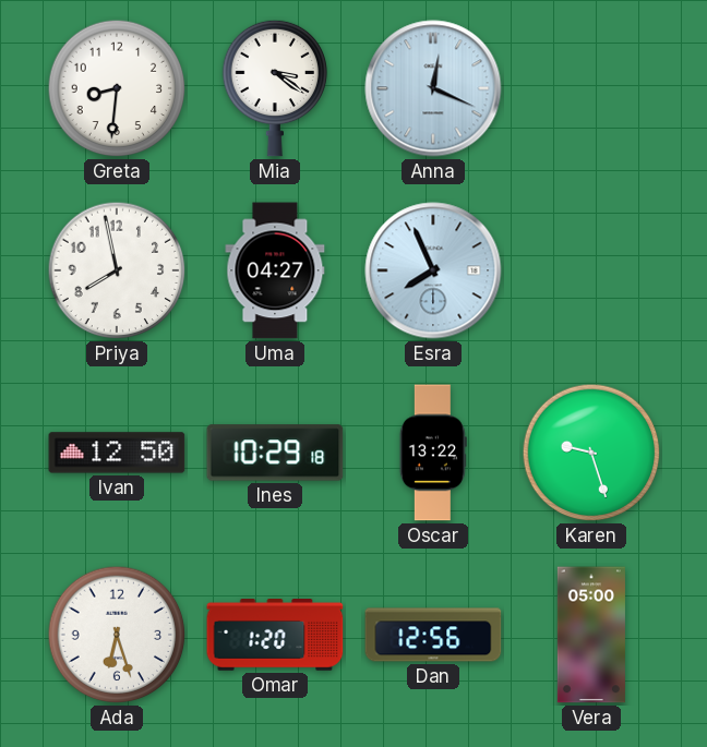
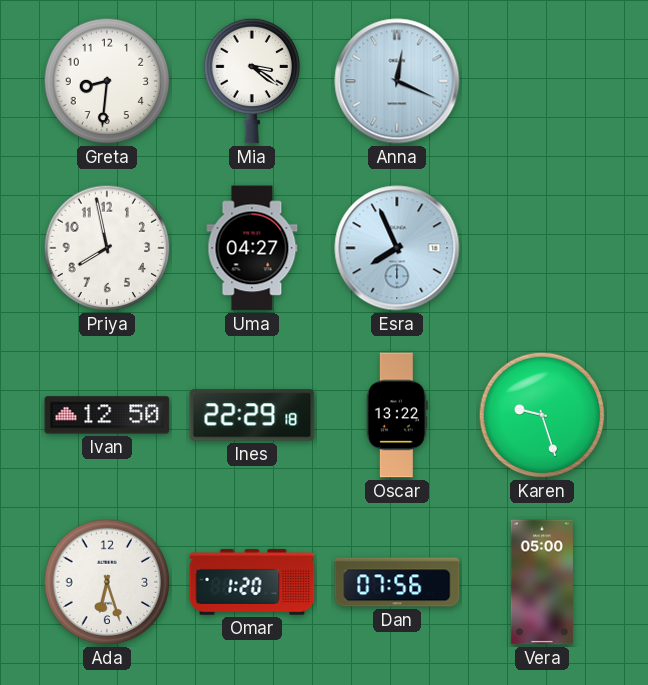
Ines: 10:29 -> 22:29
Dan: 12:56 -> 07:56
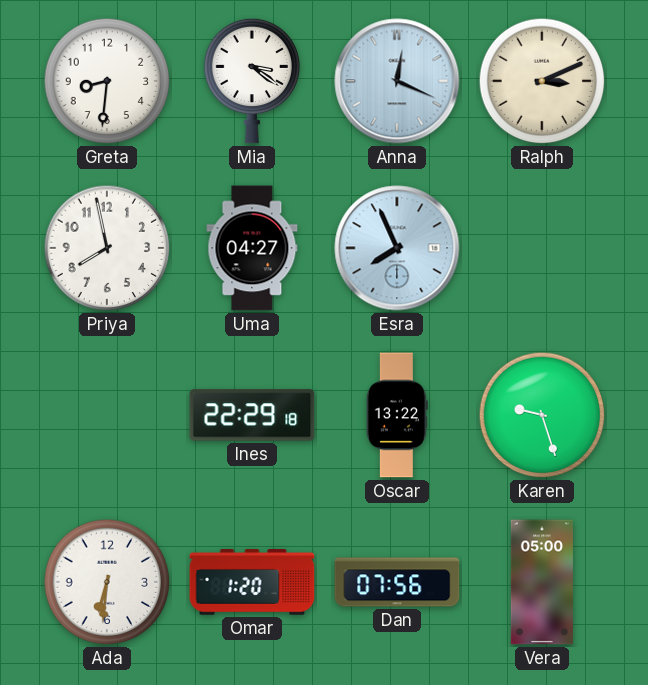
Ralph: none -> 3:11
Ivan: 12:50 -> none
Ada: 6:27 -> 6:31
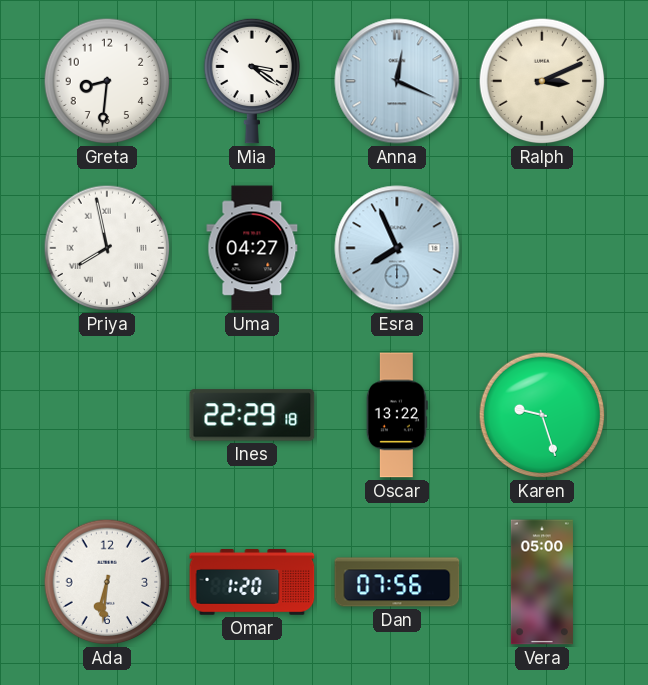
Priya numerals: Arabic -> Roman
